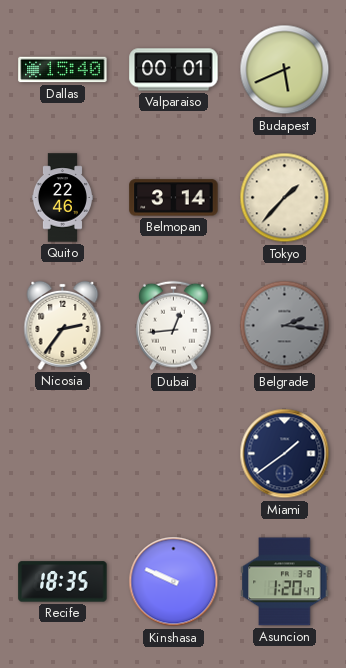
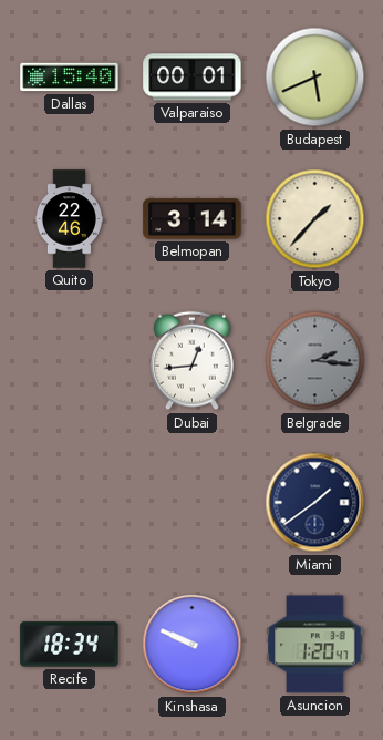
Nicosia: 2:36 -> none
Recife: 18:35 -> 18:34
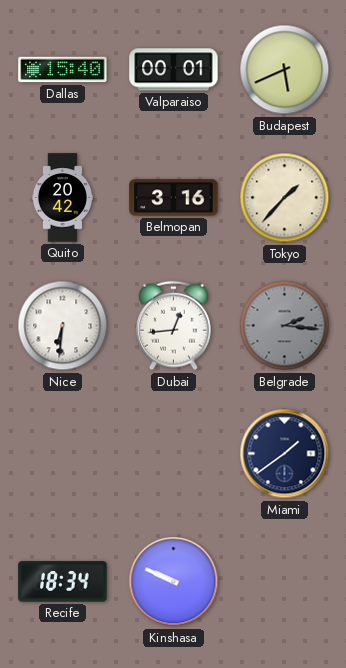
Quito: 22:46 -> 20:42
Belmopan: 3:14 -> 3:16
Nice: none -> 6:31
Asuncion: 1:20 -> none
